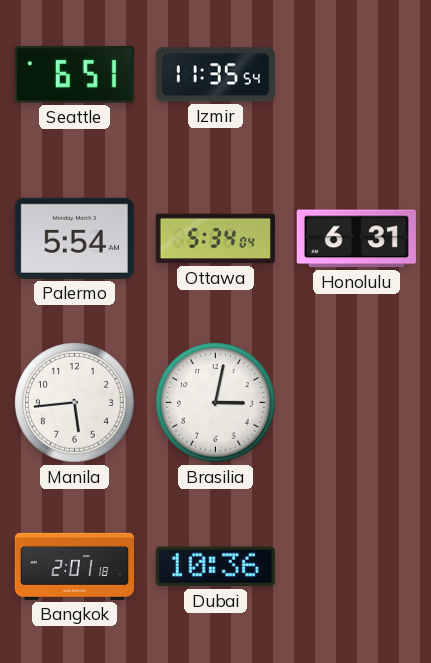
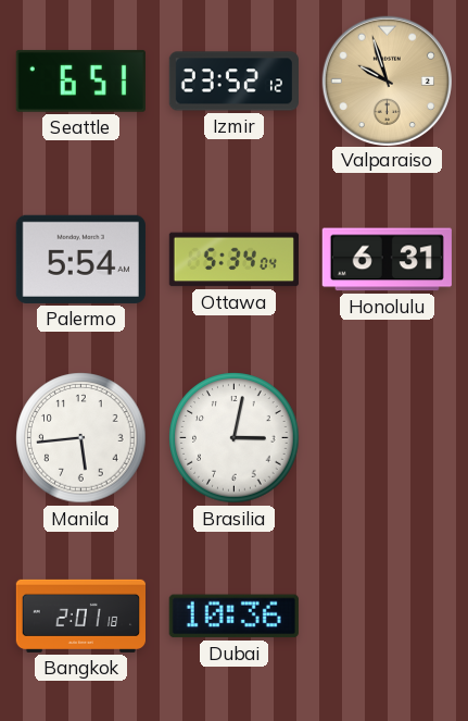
Izmir: 11:35 -> 23:52
Valparaiso: none -> 9:57
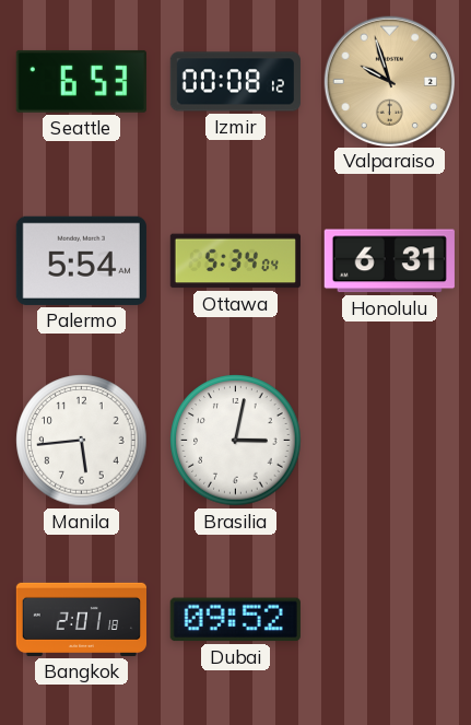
Seattle: 6:51 -> 6:53
Izmir: 23:52 -> 00:08
Dubai: 10:36 -> 09:52
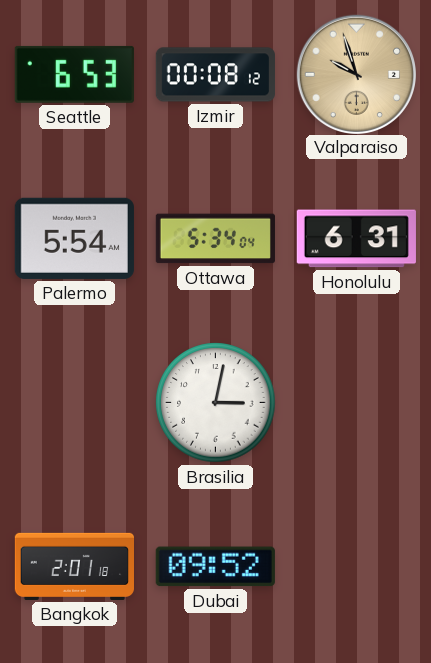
Manila: 5:44 -> none
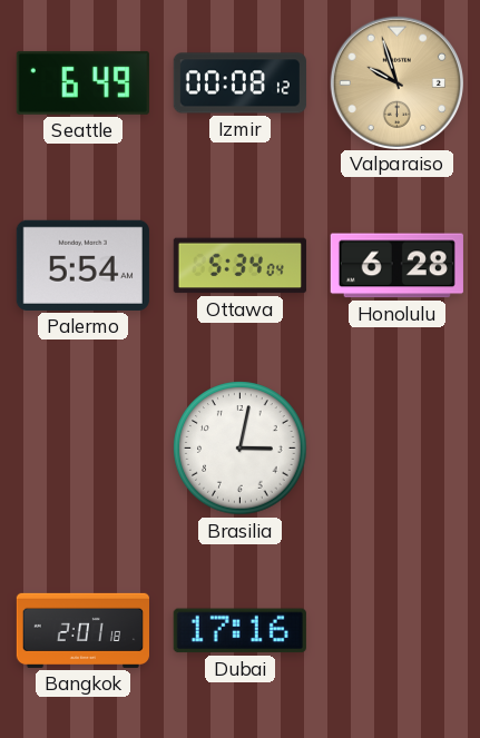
Seattle: 6:53 -> 6:49
Honolulu: 6:31 -> 6:28
Dubai: 09:52 -> 17:16
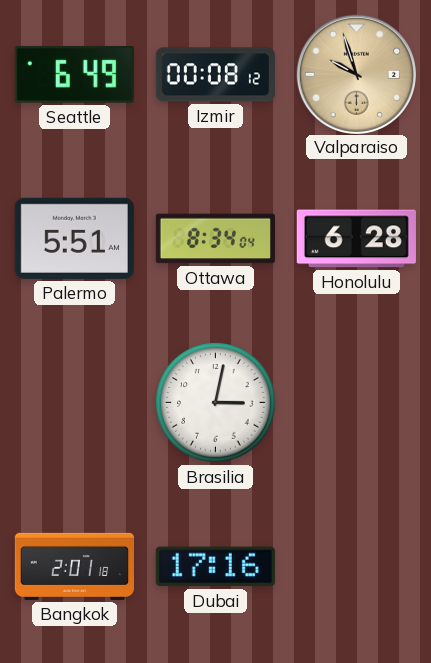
Palermo: 5:54 -> 5:51
Ottawa: 5:34 -> 8:34
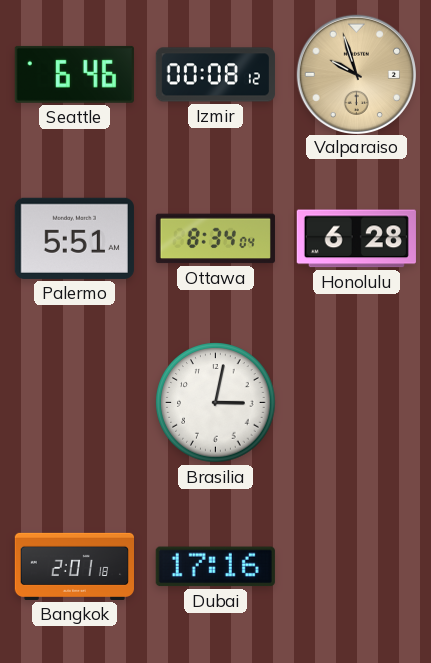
Seattle: 6:49 -> 6:46
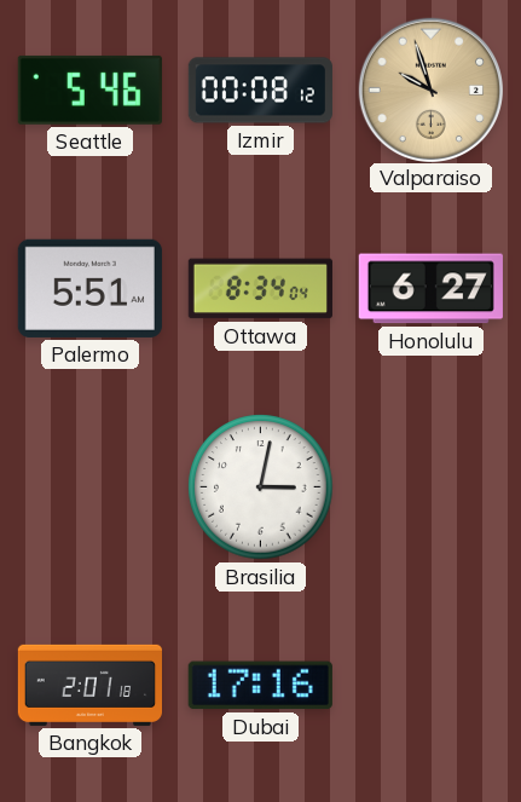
Seattle: 6:46 -> 5:46
Honolulu: 6:28 -> 6:27
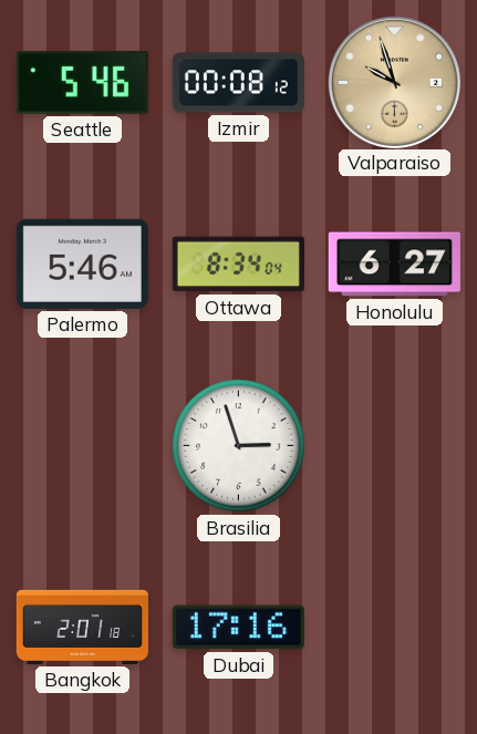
Palermo: 5:51 -> 5:46
Brasilia: 3:02 -> 2:57
